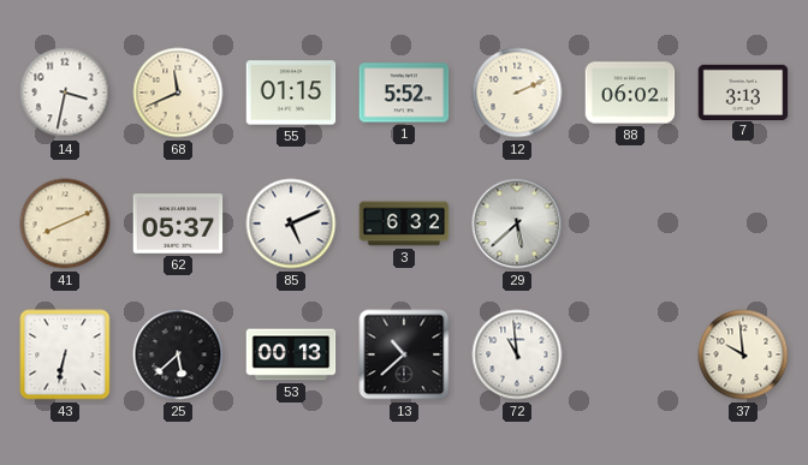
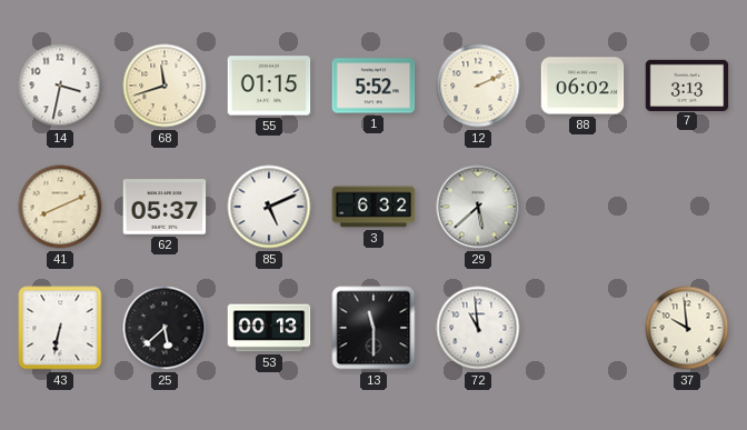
68: 11:41 -> 11:42
13: 10:38 -> 11:30
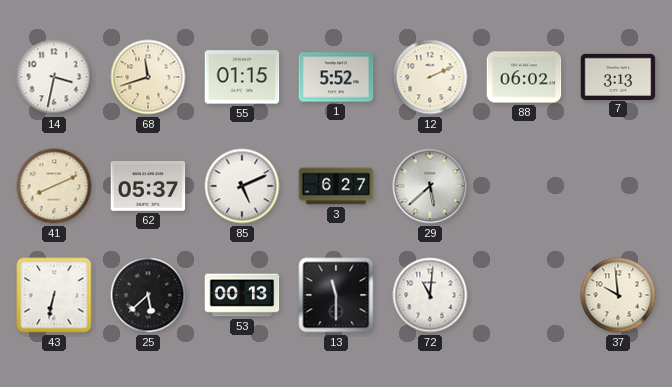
3: 6:32 -> 6:27
72: 10:59 -> 11:01
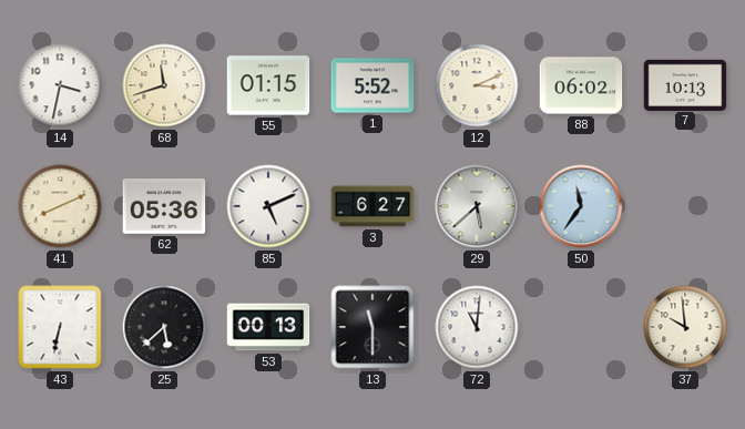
12: 2:11 -> 3:11
7: 3:13 -> 10:13
62: 05:37 -> 05:36
50: none -> 11:36
